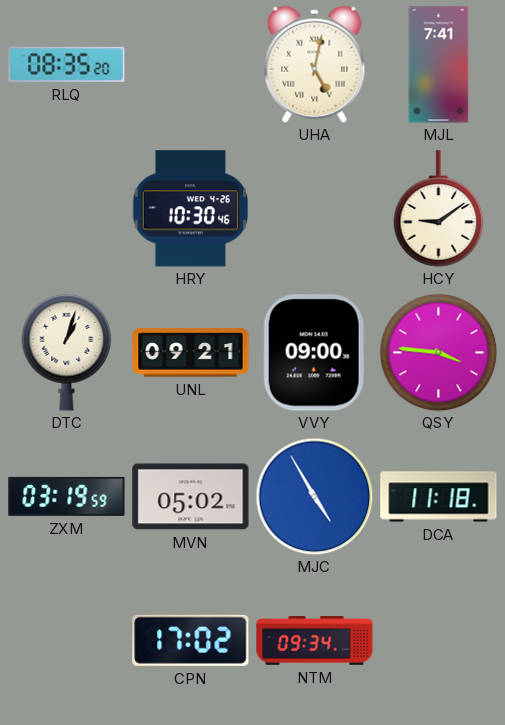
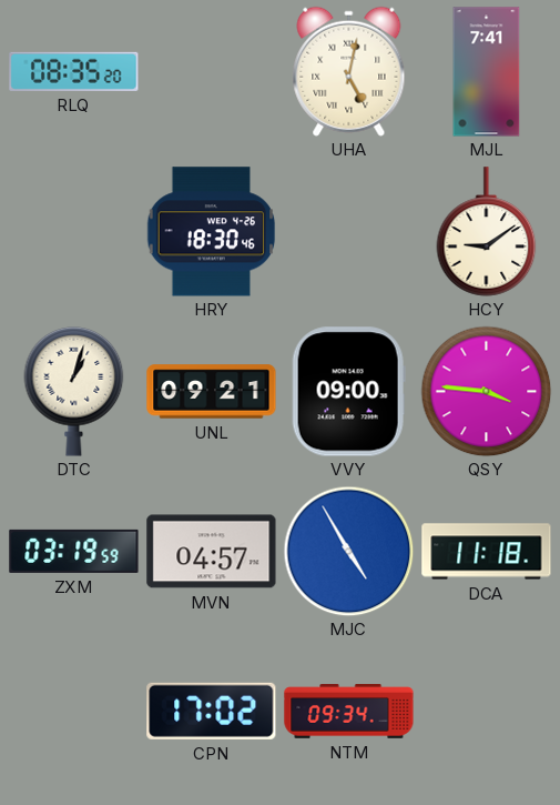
HRY: 10:30 -> 18:30
MVN: 05:02 -> 04:57
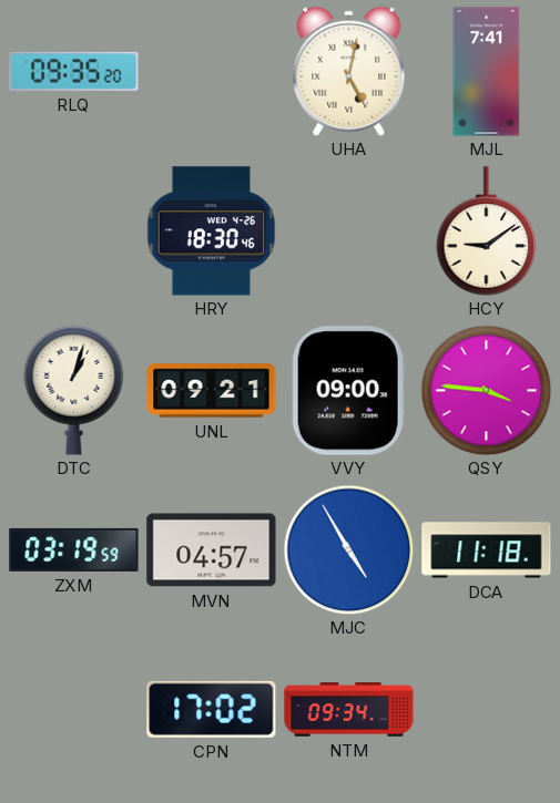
RLQ: 08:35 -> 09:35
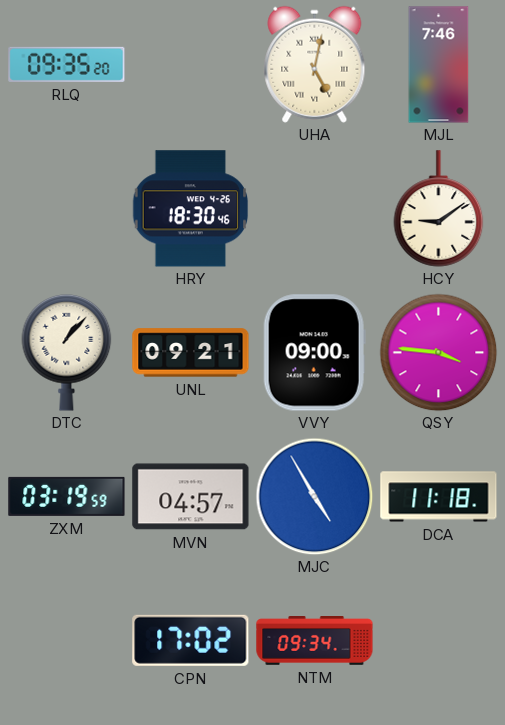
MJL: 7:41 -> 7:46
DTC: 1:03 -> 1:07
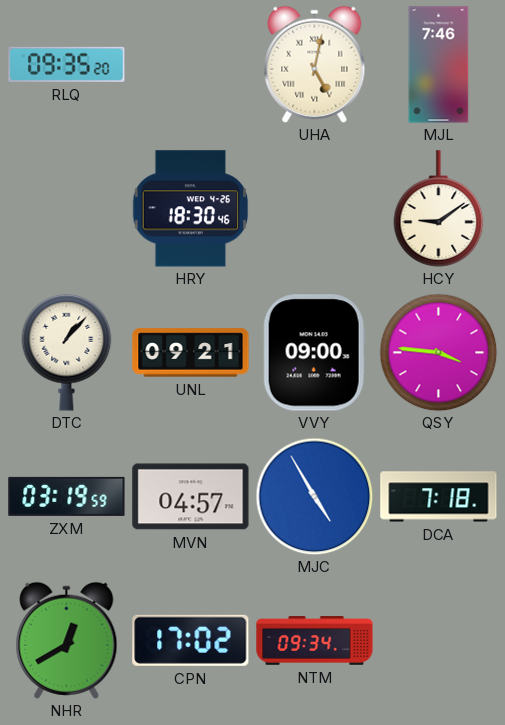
DCA: 11:18 -> 7:18
NHR: none -> 12:40
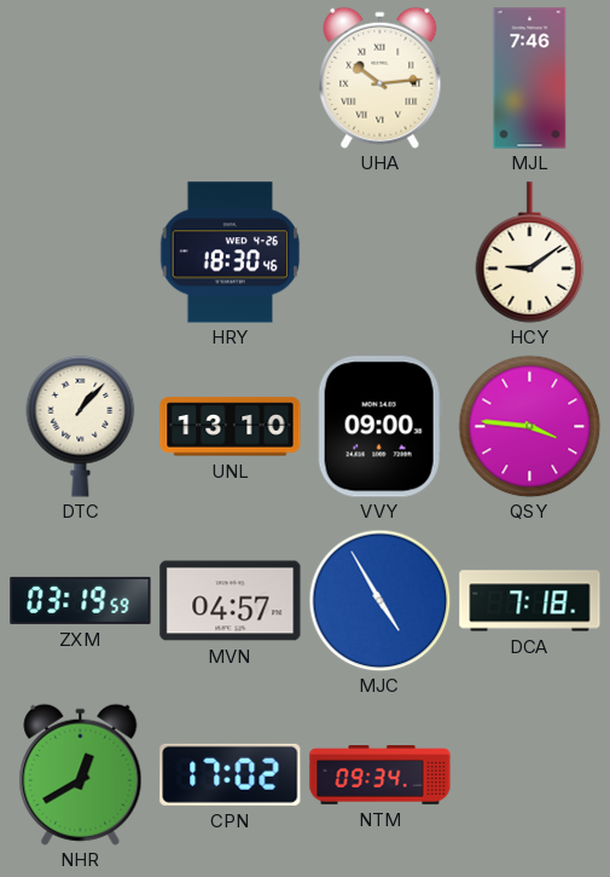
RLQ: 09:35 -> none
UHA: 5:02 -> 10:14
UNL: 09:21 -> 13:10
